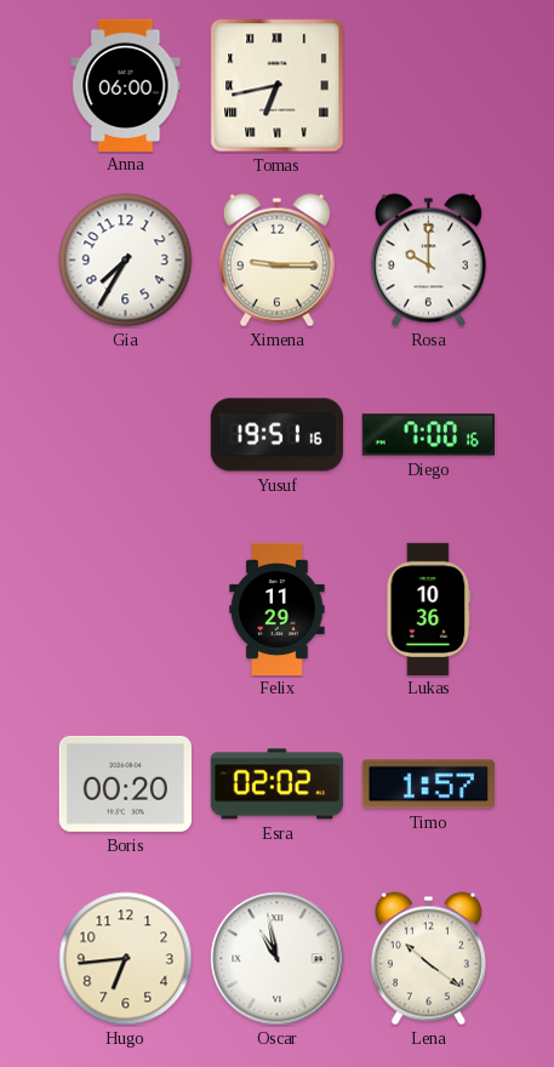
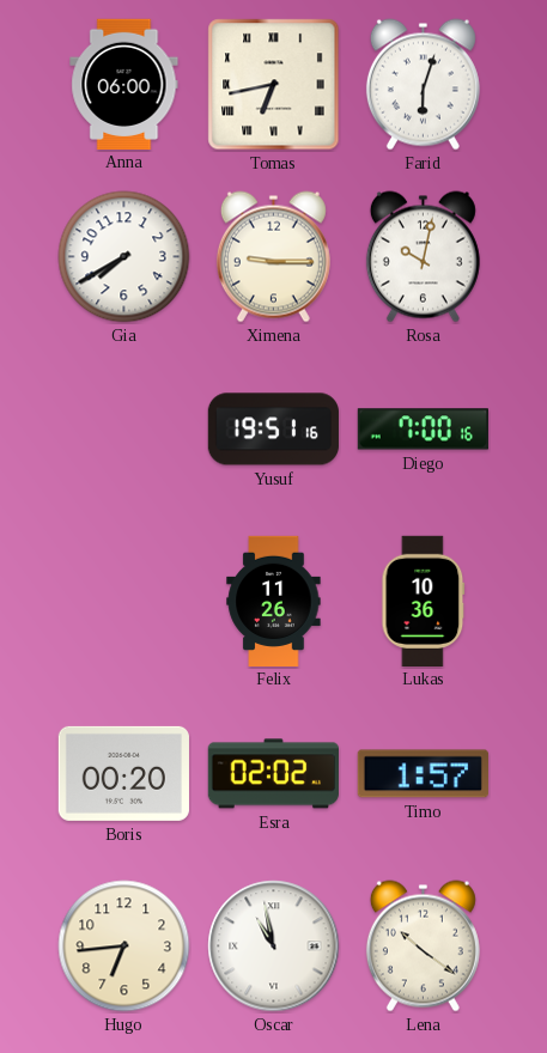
Farid: none -> 6:03
Gia: 7:35 -> 7:40
Rosa: 10:00 -> 10:02
Felix: 11:29 -> 11:26
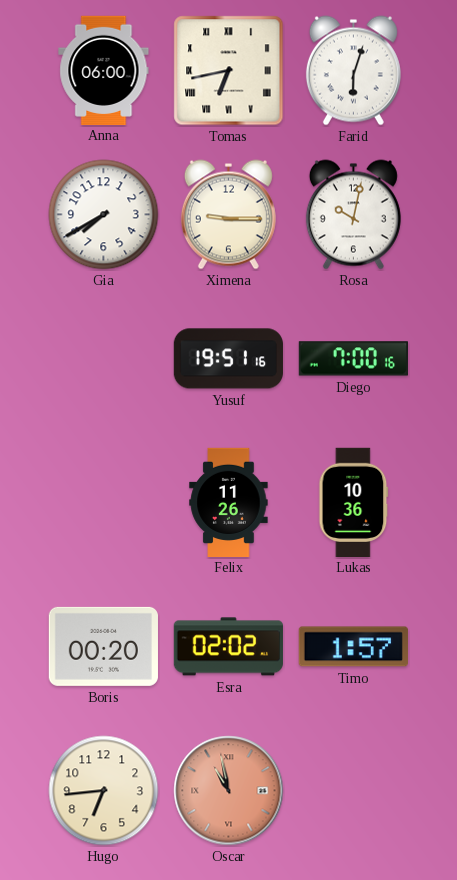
Oscar dial: white -> salmon
Lena: 10:21 -> none
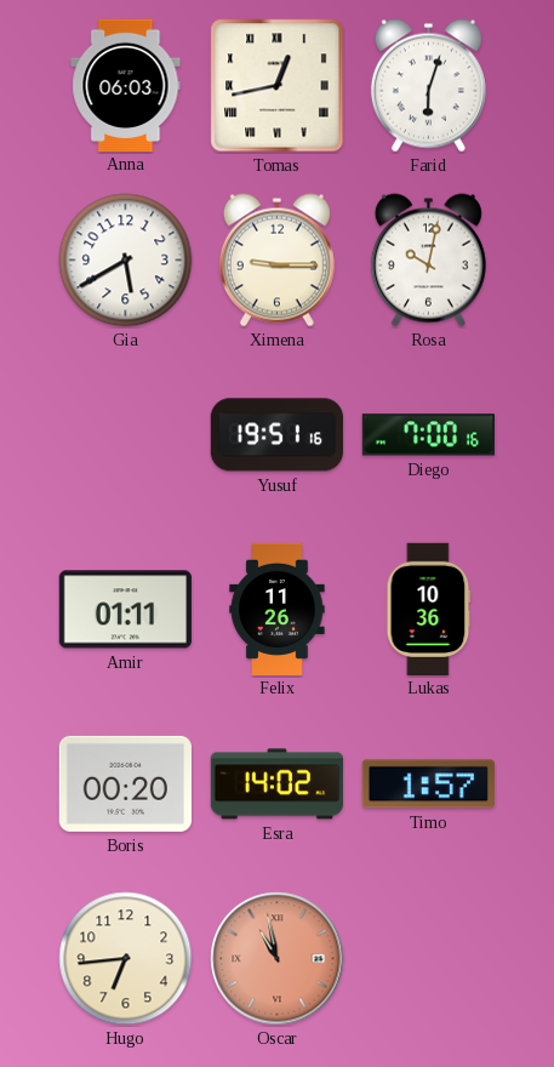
Anna: 06:00 -> 06:03
Tomas: 6:43 -> 12:43
Gia: 7:40 -> 5:40
Amir: none -> 01:11
Esra: 02:02 -> 14:02
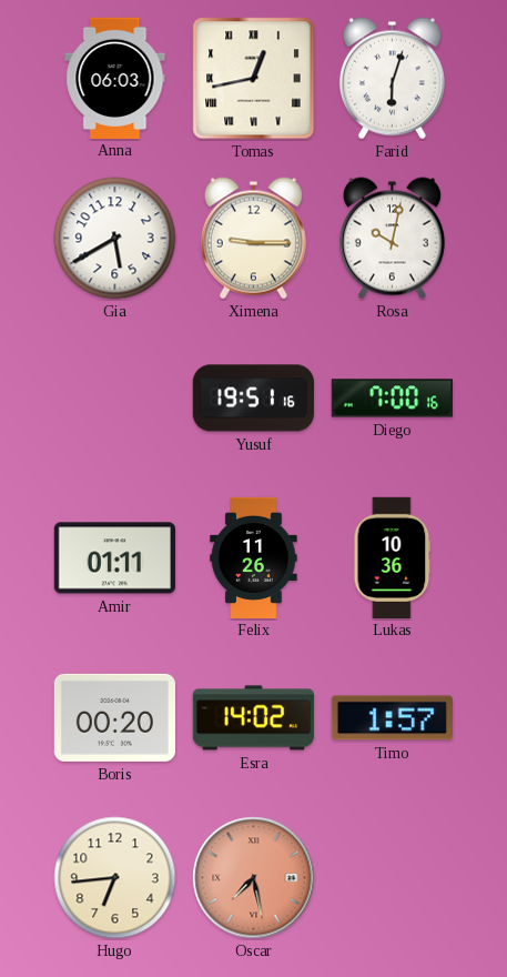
Oscar: 10:58 -> 7:28
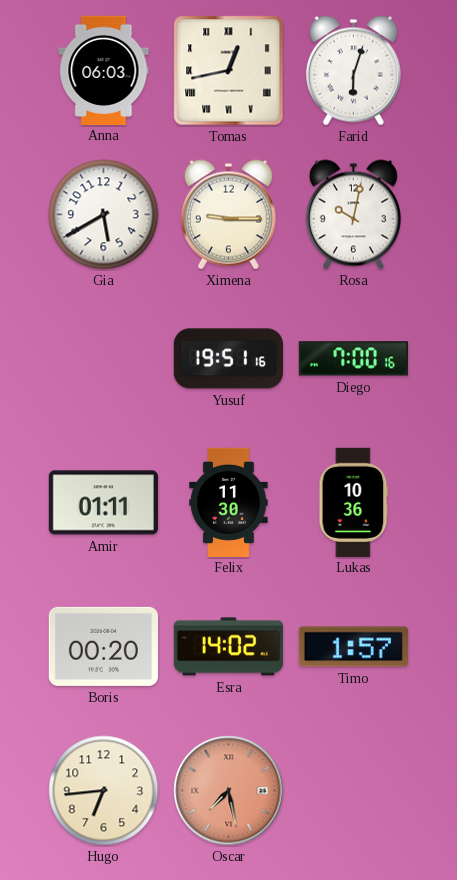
Felix: 11:26 -> 11:30
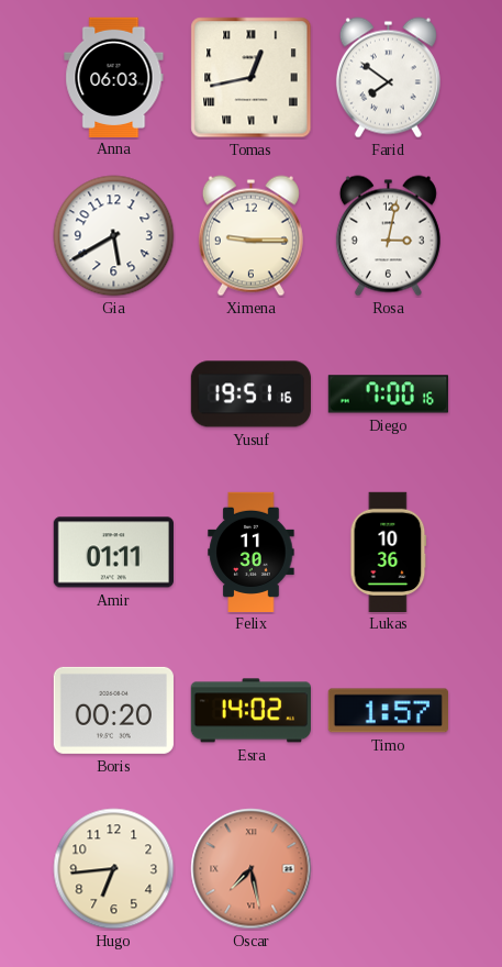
Farid: 6:03 -> 7:51
Rosa: 10:02 -> 3:02
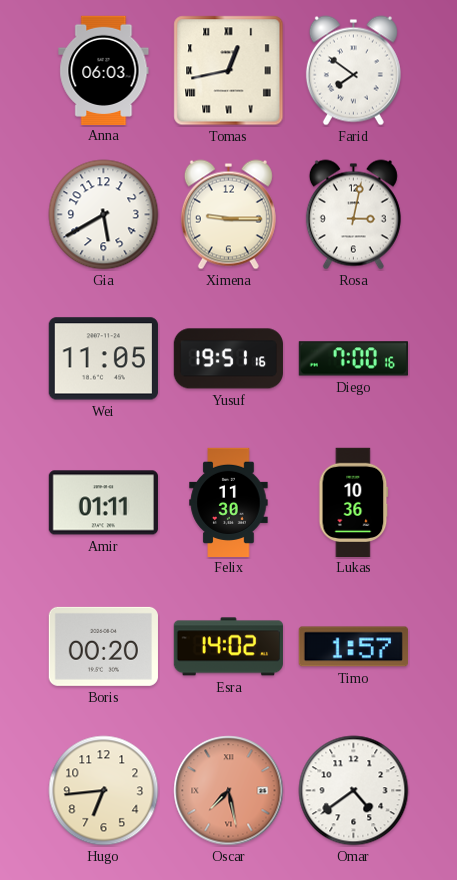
Wei: none -> 11:05
Omar: none -> 4:39
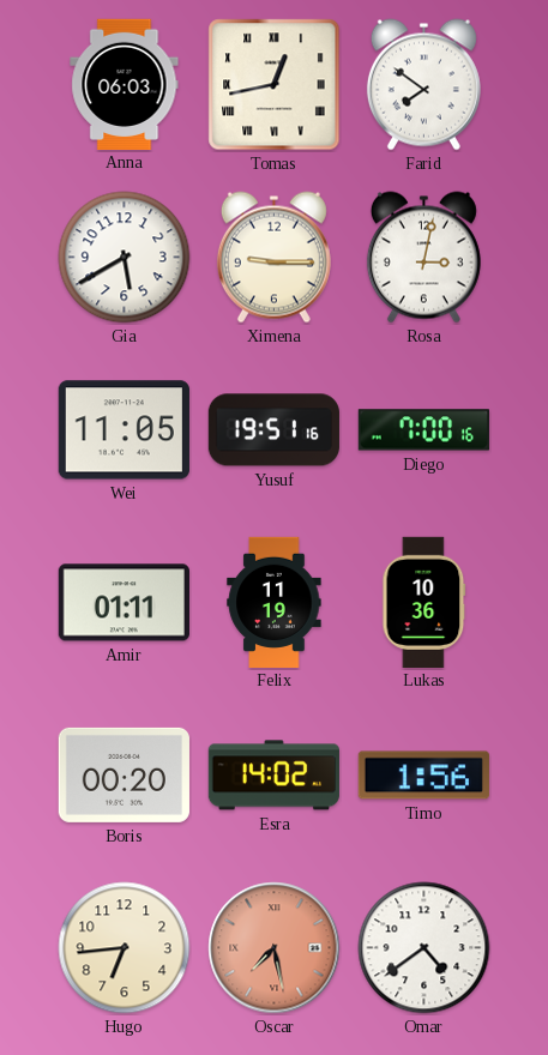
Felix: 11:30 -> 11:19
Timo: 1:57 -> 1:56
